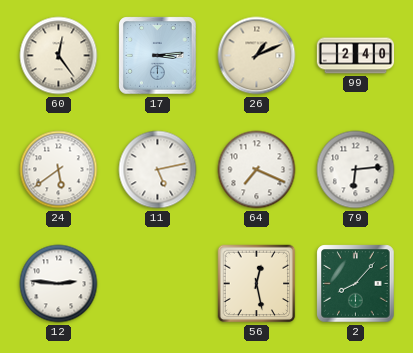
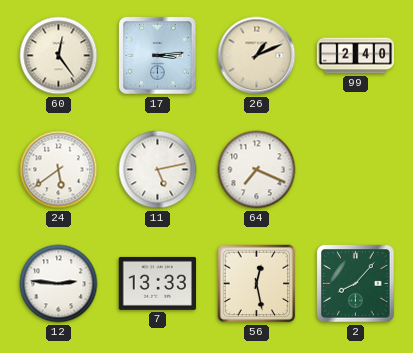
79: 6:14 -> none
7: none -> 13:33
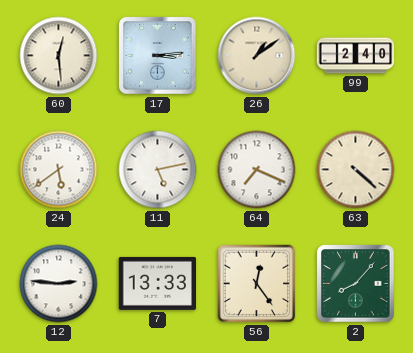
60: 12:24 -> 12:29
26: 1:11 -> 1:09
63: none -> 4:22
56: 12:28 -> 12:24
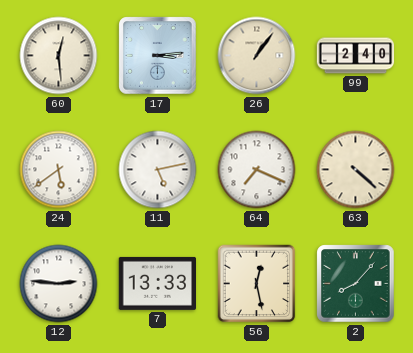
26: 1:09 -> 1:06
56: 12:24 -> 12:28
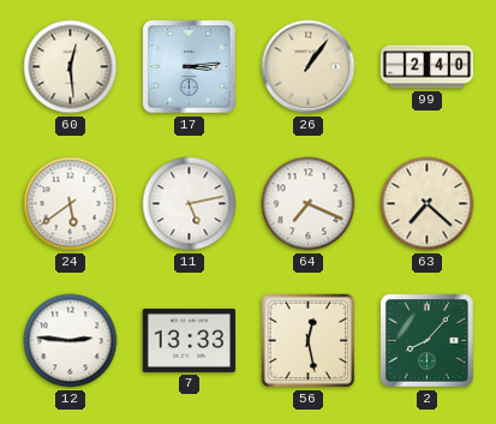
63: 4:22 -> 7:22
